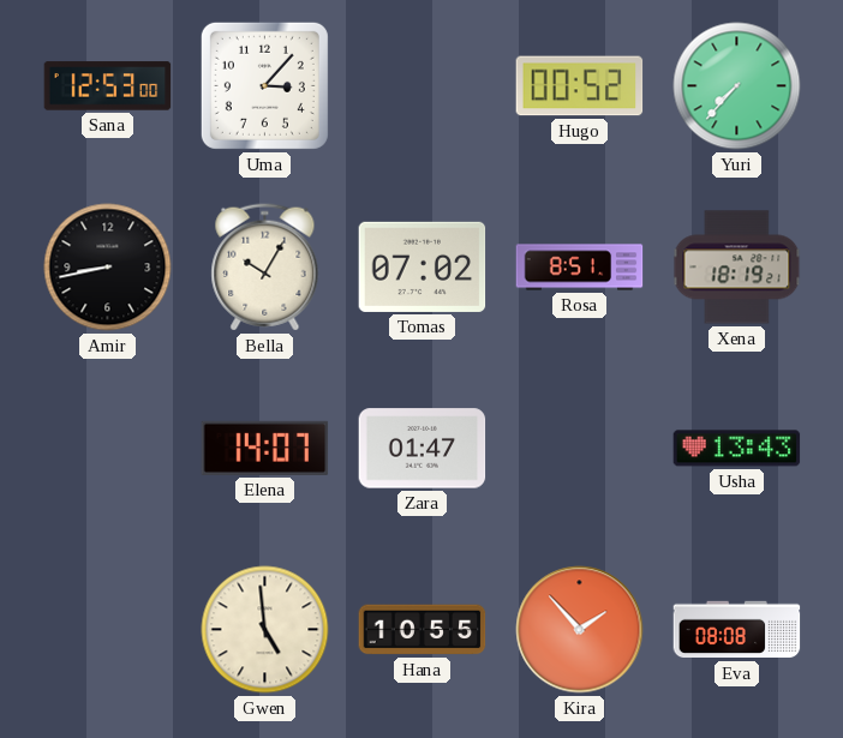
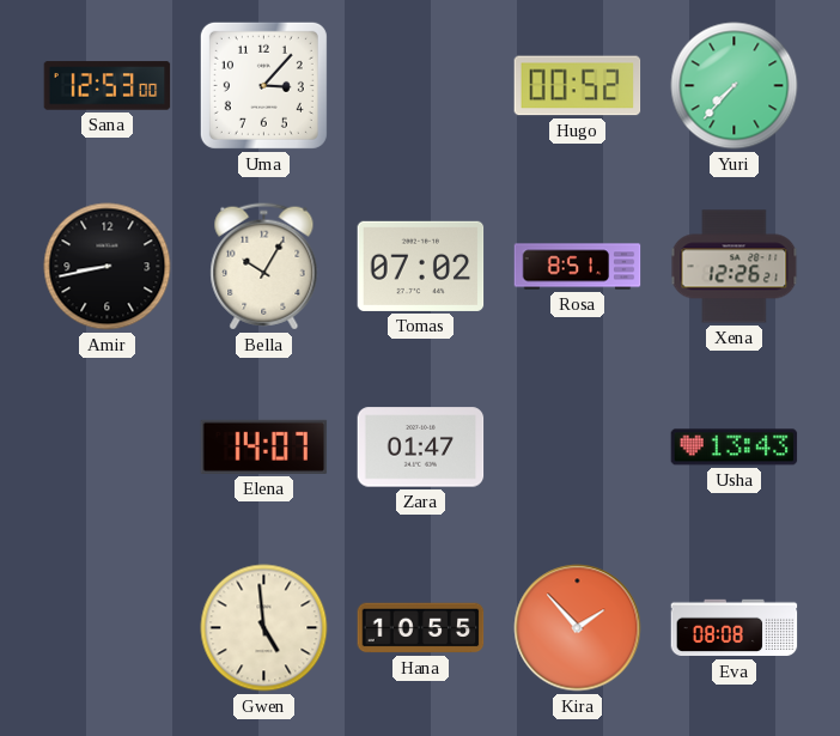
Xena: 18:19 -> 12:26
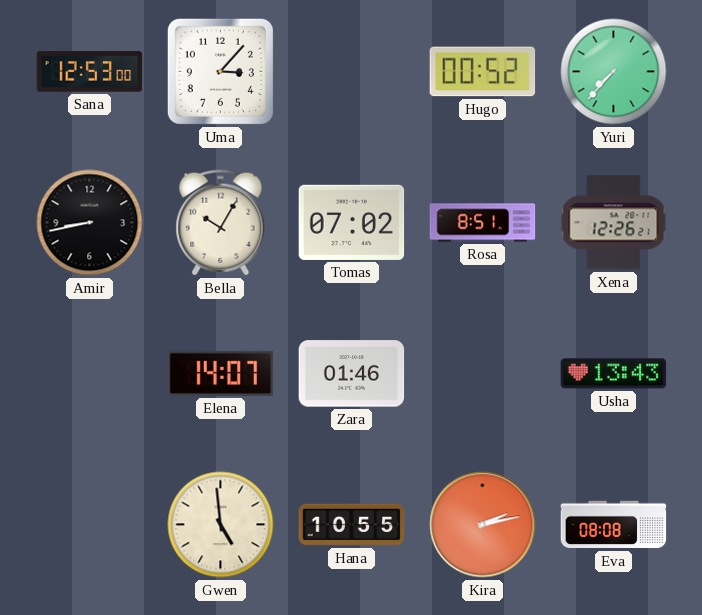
Zara: 01:47 -> 01:46
Kira: 1:53 -> 2:13
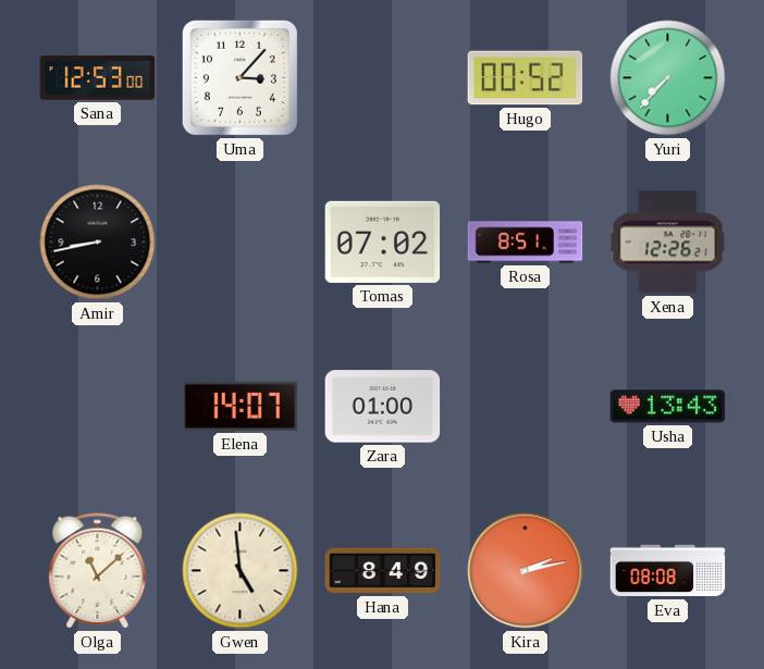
Bella: 10:05 -> none
Zara: 01:46 -> 01:00
Olga: none -> 11:08
Hana: 10:55 -> 8:49
